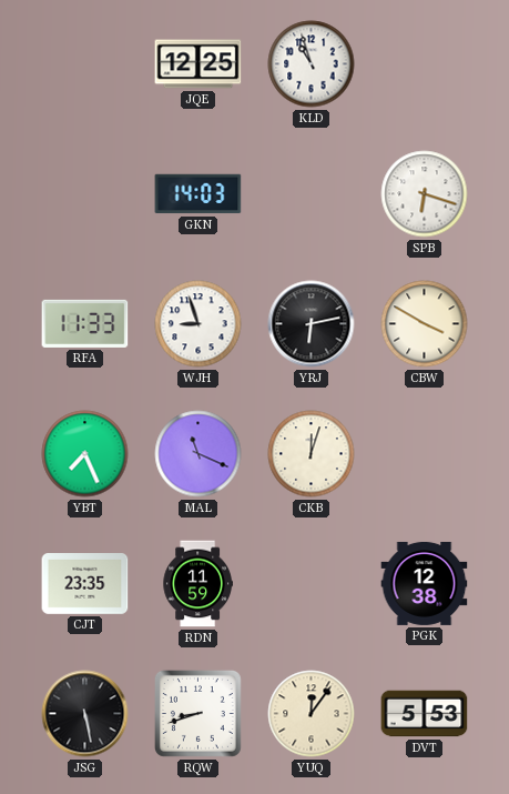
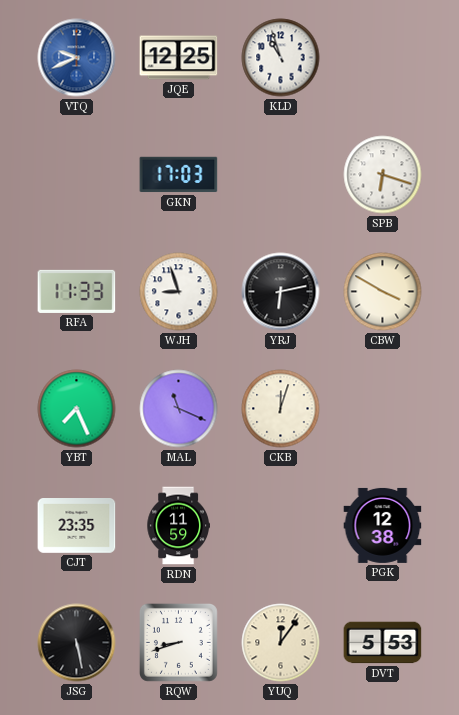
VTQ: none -> 9:41
GKN: 14:03 -> 17:03
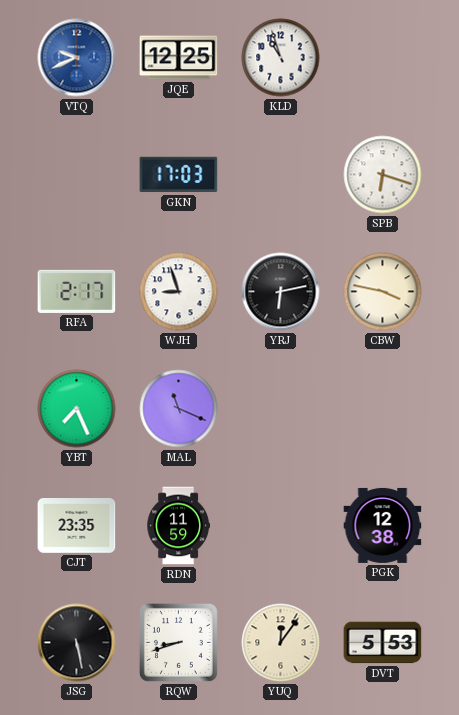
RFA: 11:33 -> 2:17
CBW: 3:50 -> 3:47
CKB: 12:03 -> none
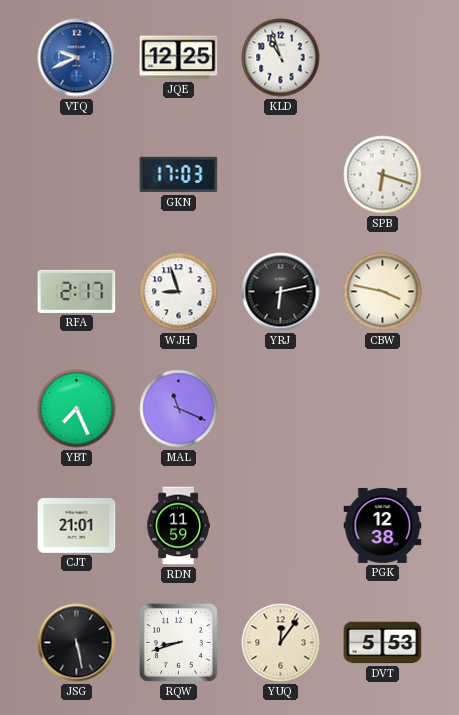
CJT: 23:35 -> 21:01
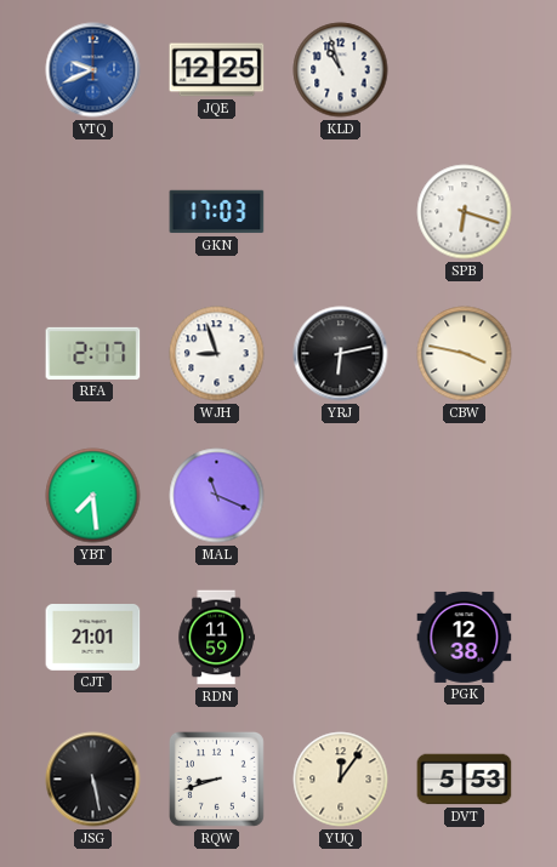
YBT: 7:26 -> 7:29
